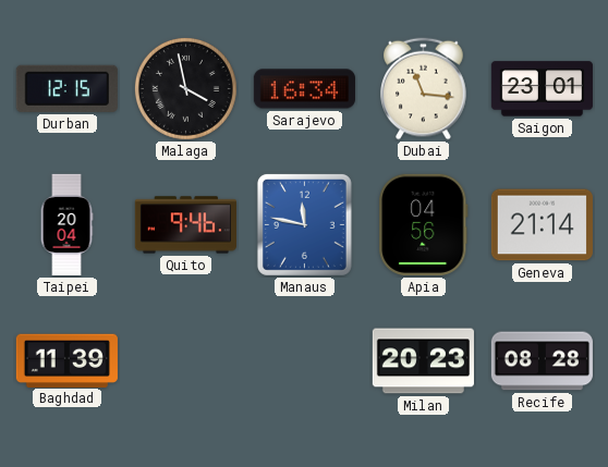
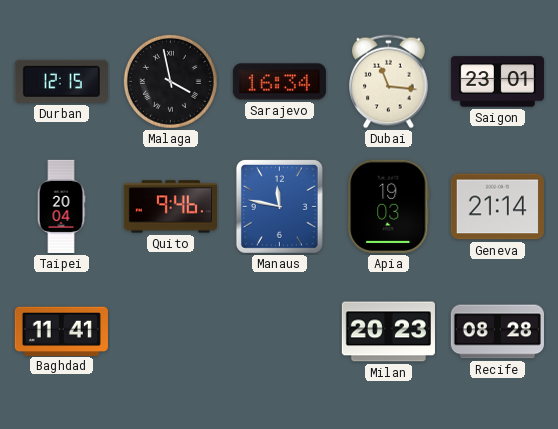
Apia: 04:56 -> 19:03
Baghdad: 11:39 -> 11:41
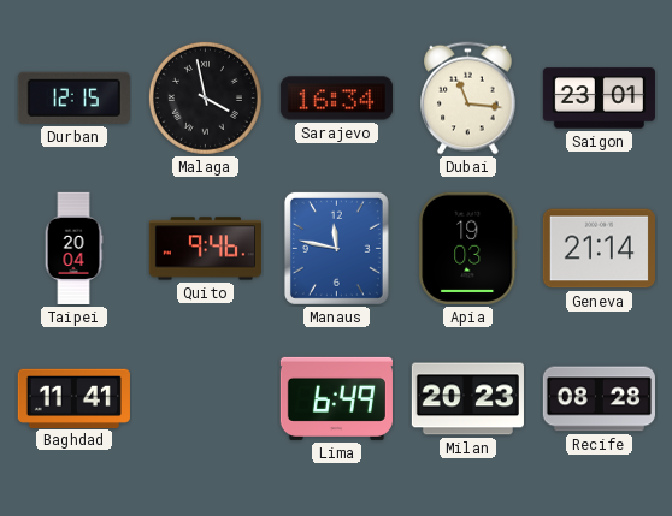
Lima: none -> 6:49
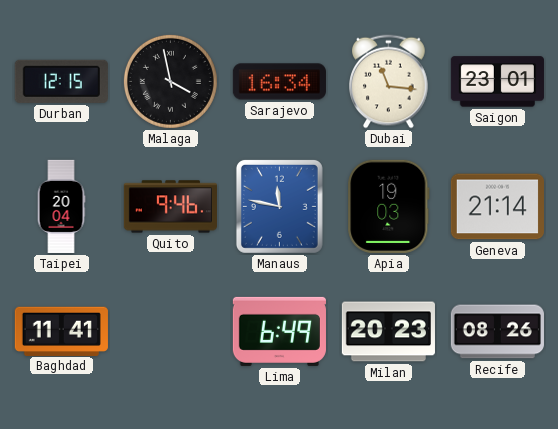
Recife: 08:28 -> 08:26
